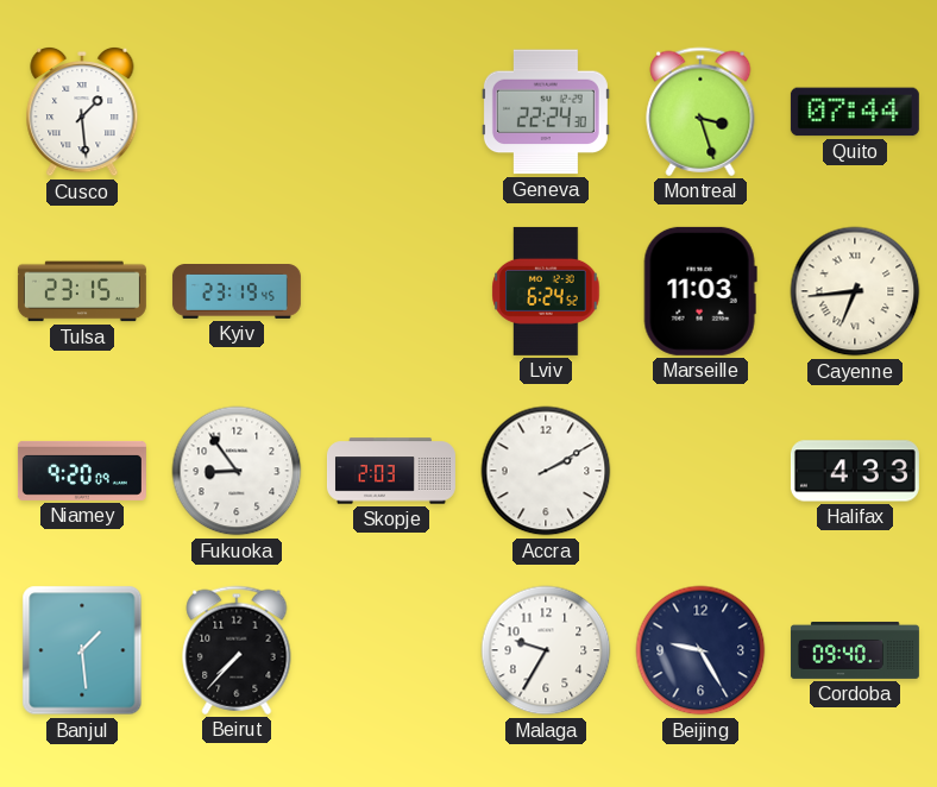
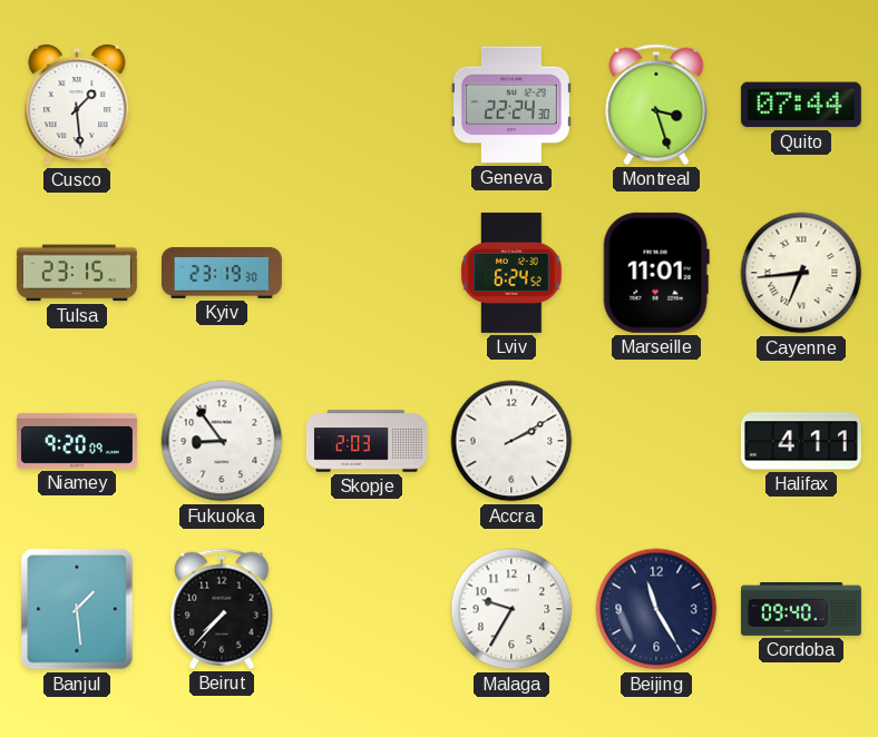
Kyiv: 23:19:45 -> 23:19:30
Marseille: 11:03 -> 11:01
Halifax: 4:33 -> 4:11
Beijing: 9:25 -> 11:25
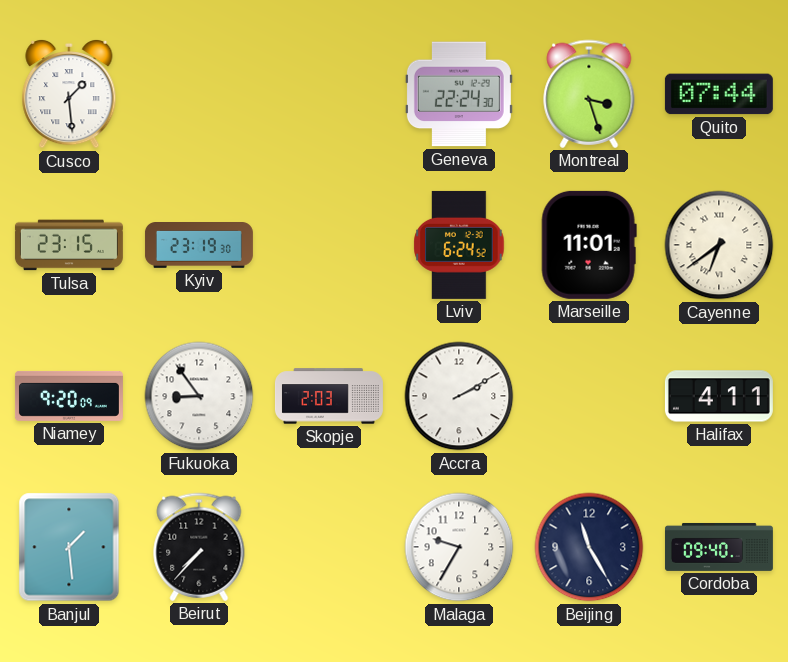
Cayenne: 6:44 -> 6:39
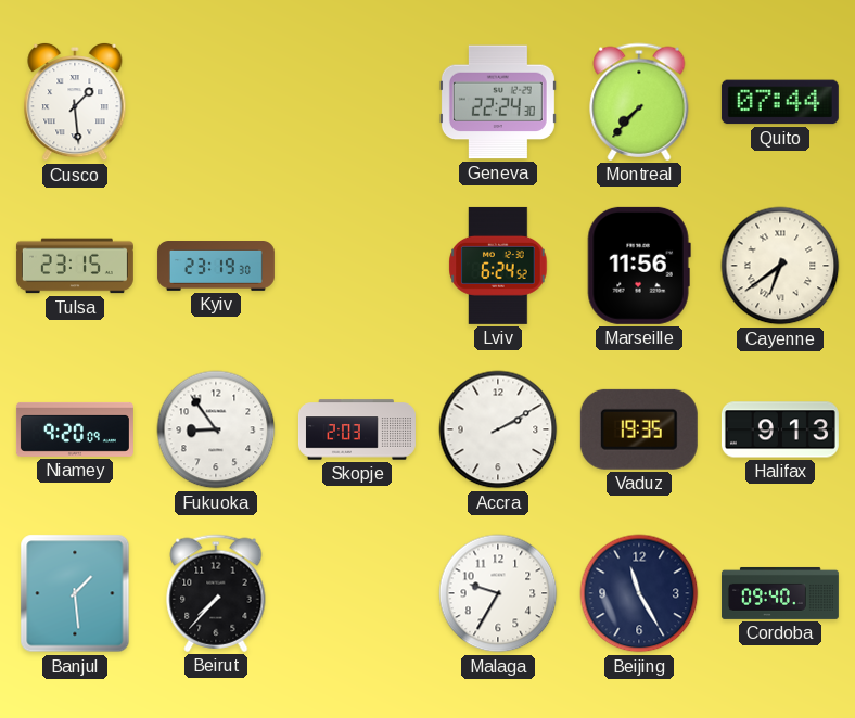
Montreal: 3:27 -> 7:37
Marseille: 11:01 -> 11:56
Vaduz: none -> 19:35
Halifax: 4:11 -> 9:13
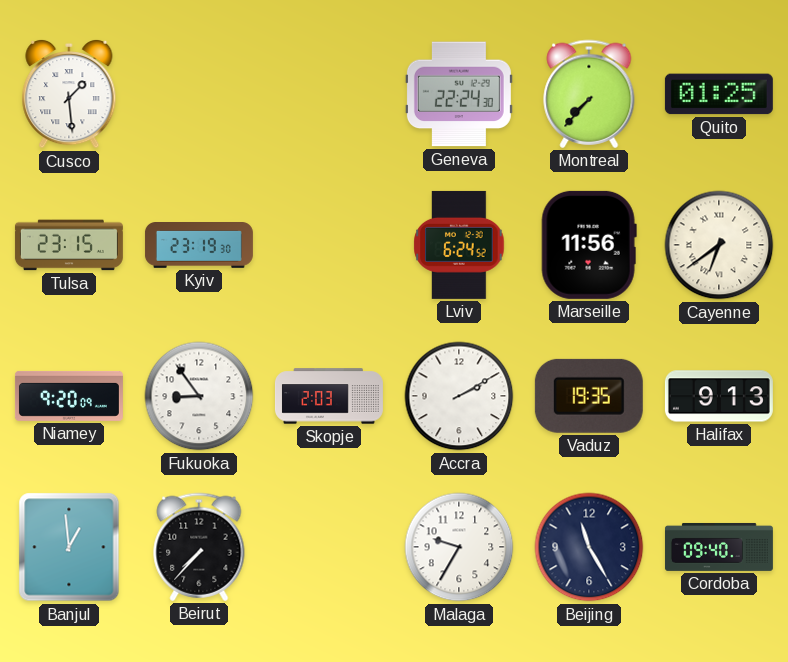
Quito: 07:44 -> 01:25
Banjul: 1:29 -> 12:59
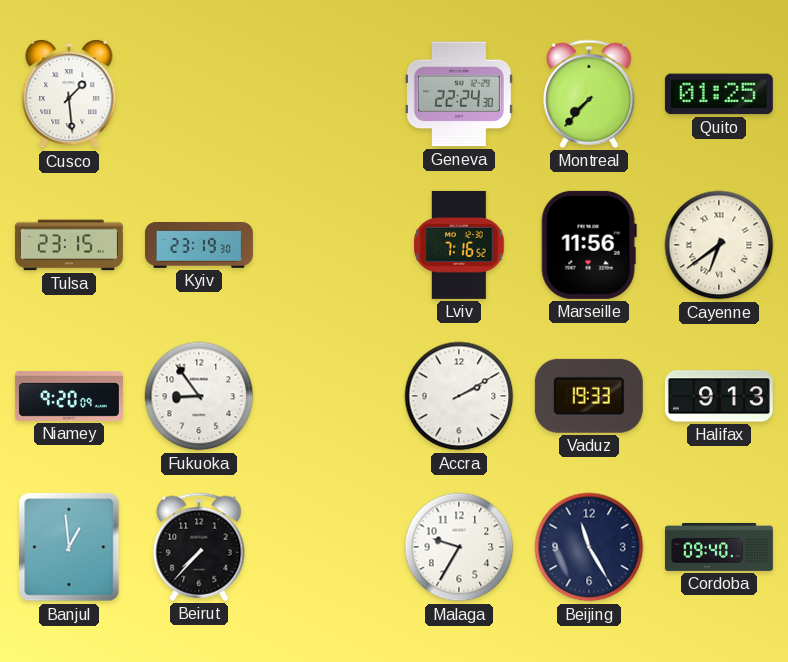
Lviv: 6:24 -> 7:16
Skopje: 2:03 -> none
Vaduz: 19:35 -> 19:33
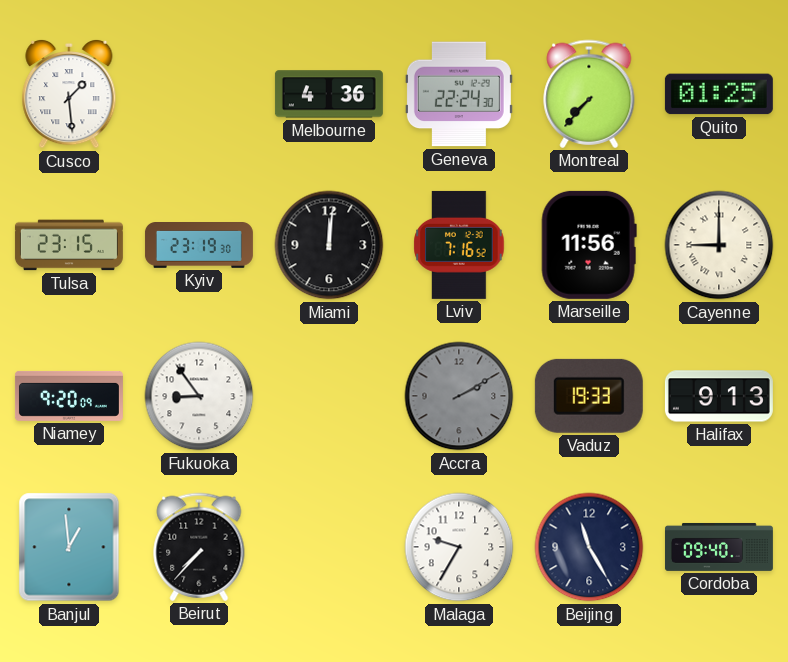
Melbourne: none -> 4:36
Miami: none -> 12:01
Cayenne: 6:39 -> 9:00
Accra dial: white -> grey
